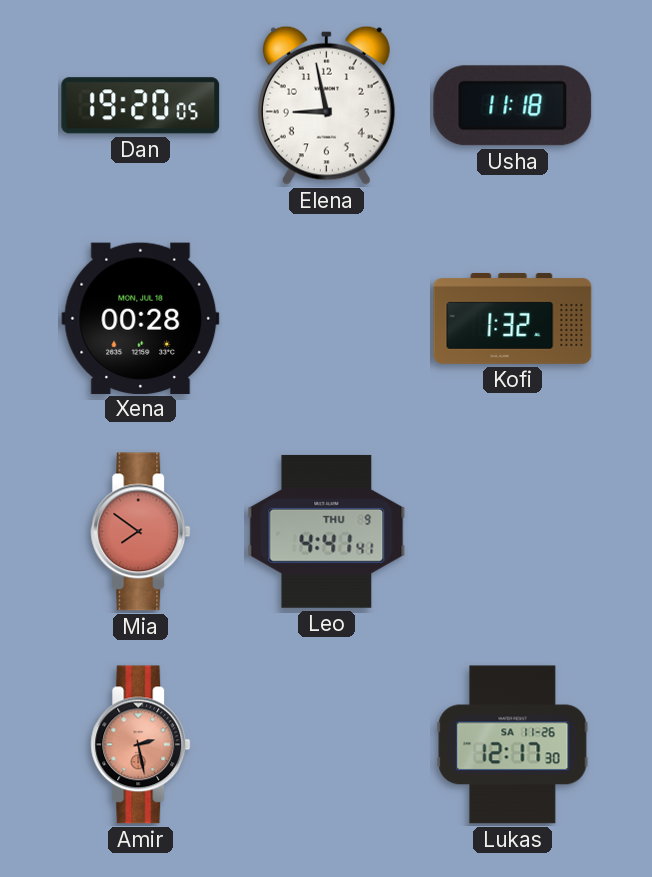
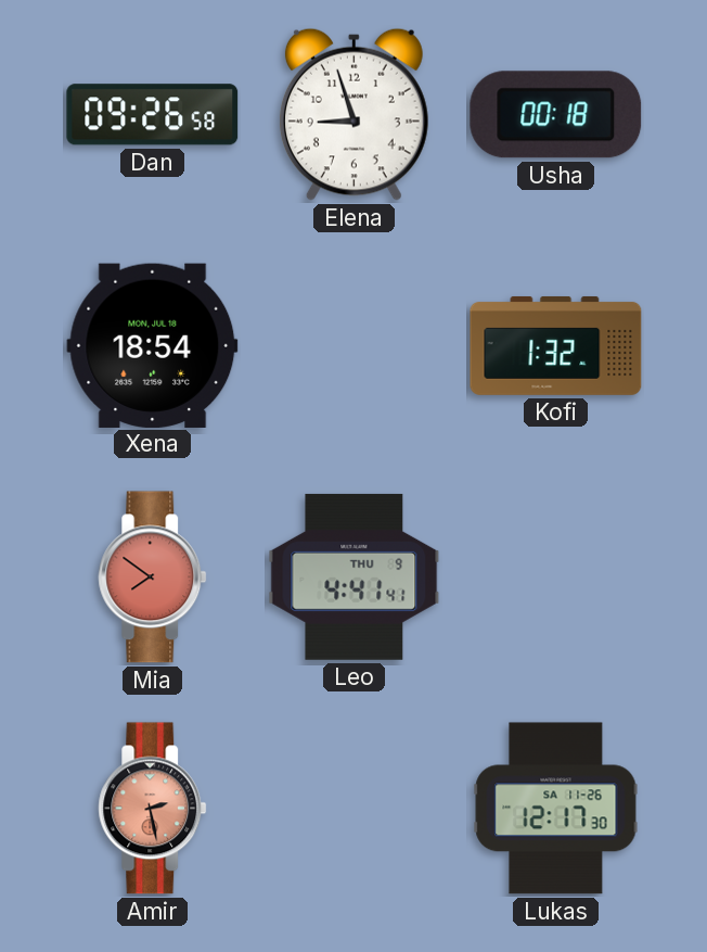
Dan: 19:20 -> 09:26
Elena: 8:58 -> 8:57
Usha: 11:18 -> 00:18
Xena: 00:28 -> 18:54
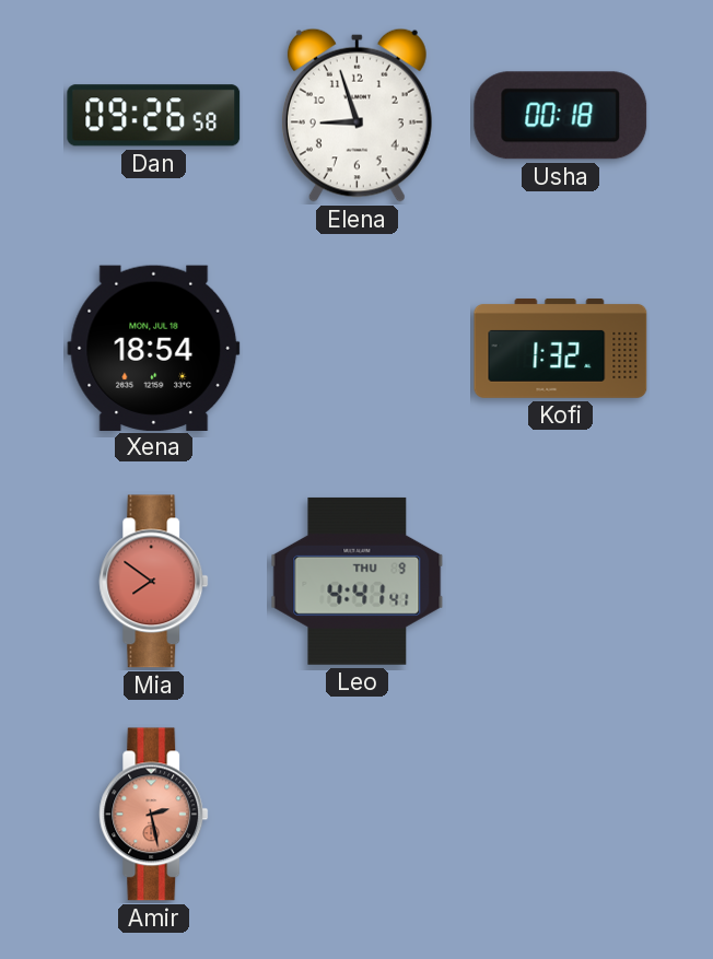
Lukas: 12:17 -> none
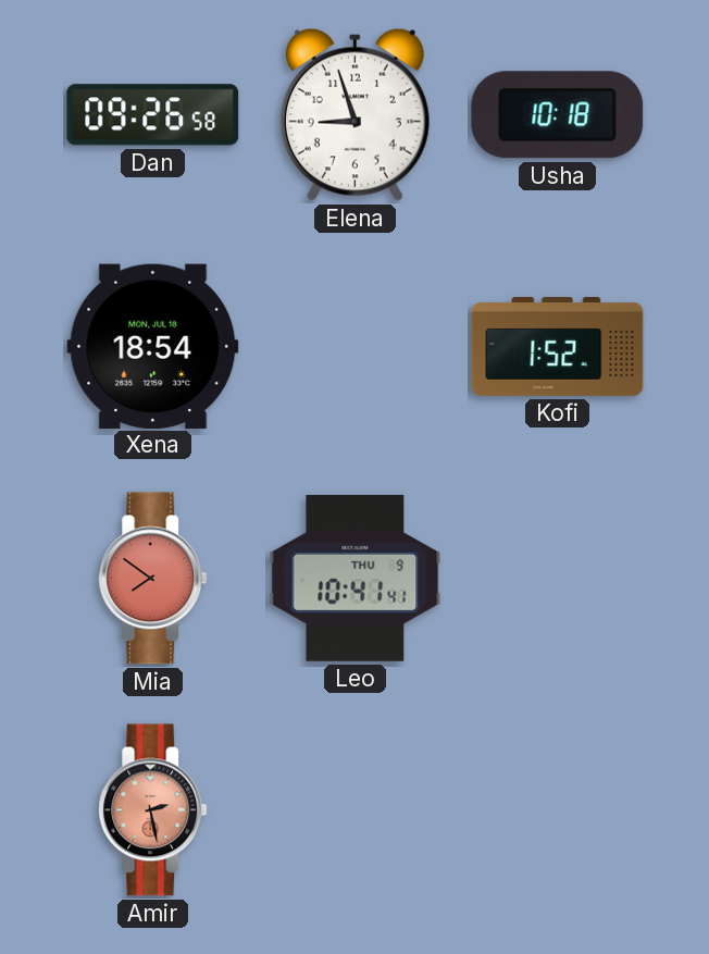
Usha: 00:18 -> 10:18
Kofi: 1:32 -> 1:52
Leo: 4:41 -> 10:41
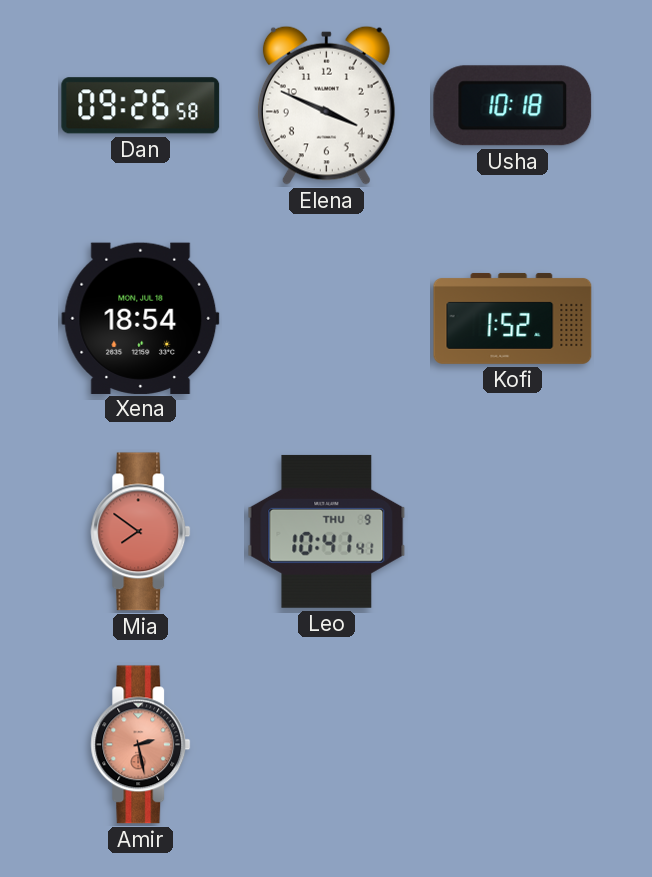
Elena: 8:57 -> 3:49
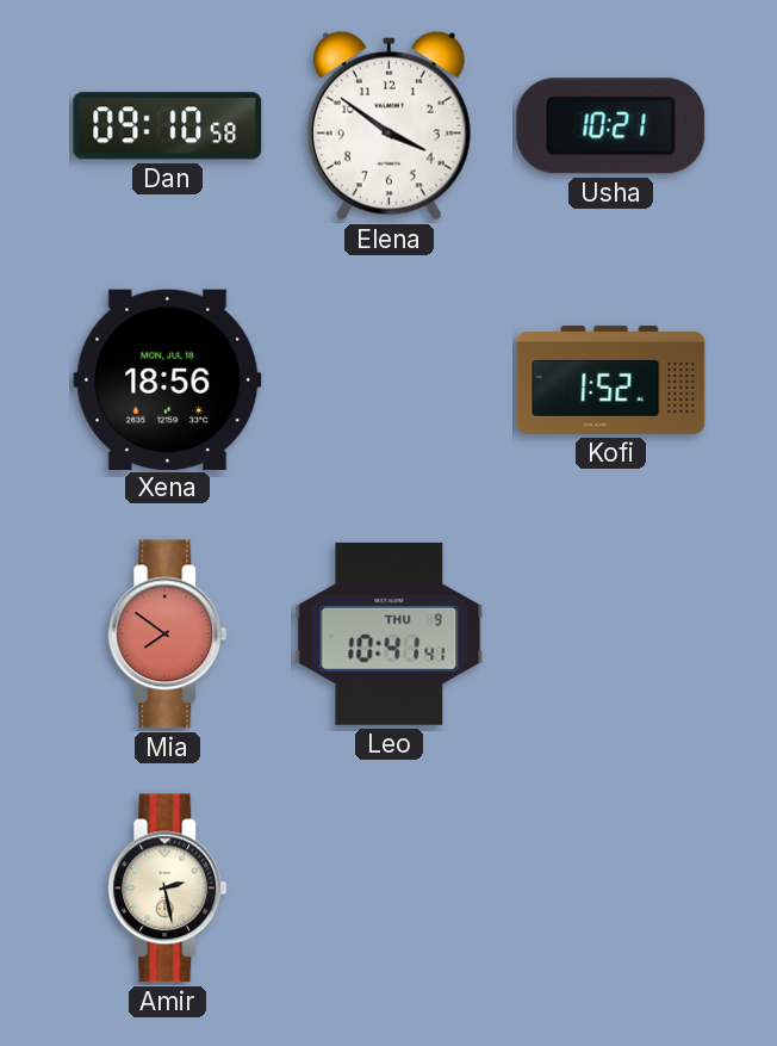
Dan: 09:26 -> 09:10
Elena: 3:49 -> 3:51
Usha: 10:18 -> 10:21
Xena: 18:54 -> 18:56
Amir dial: salmon -> cream
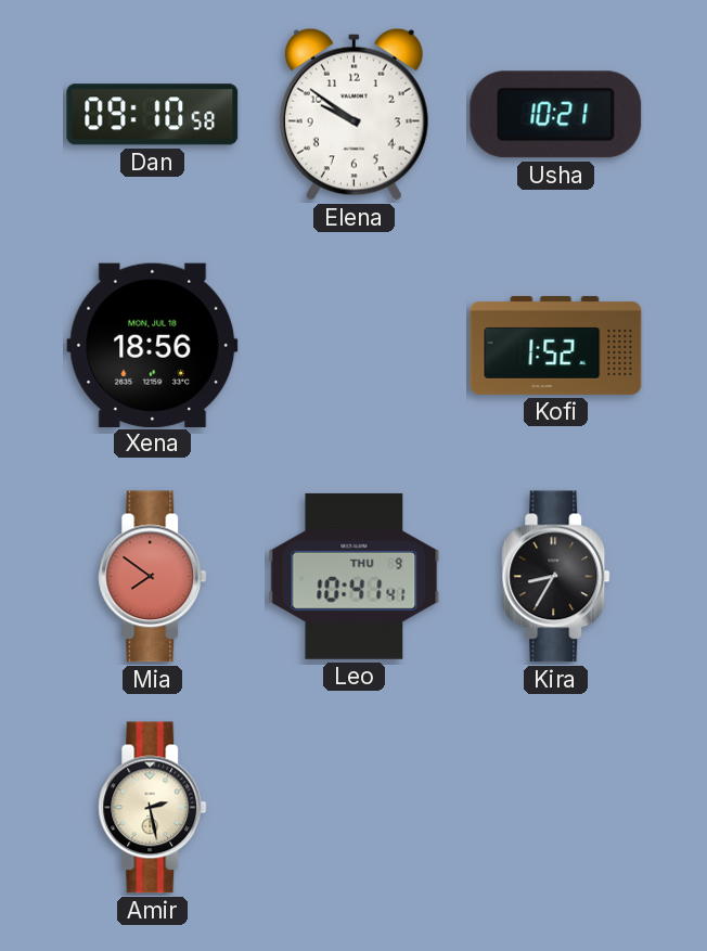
Elena: 3:51 -> 9:51
Kira: none -> 8:35
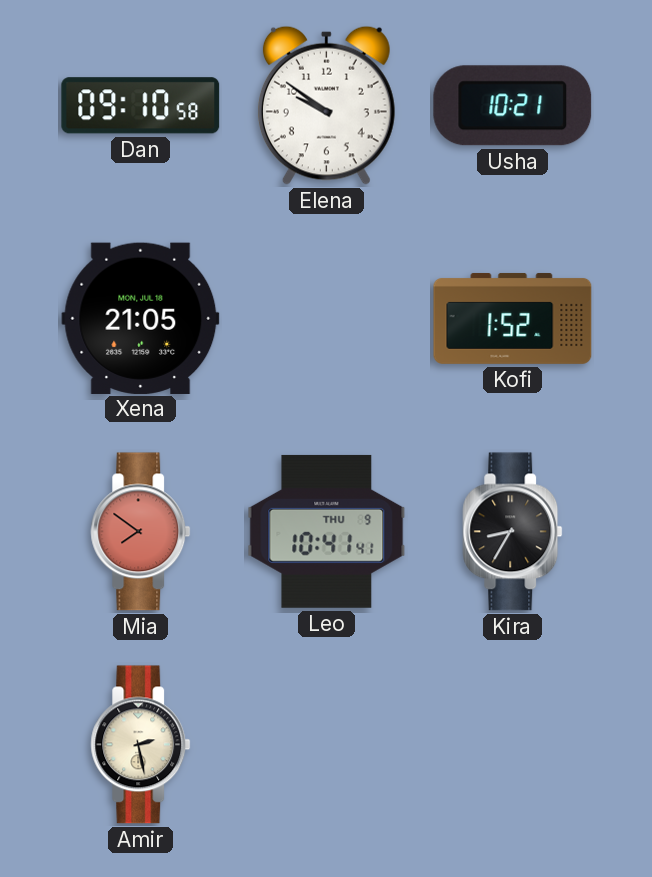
Xena: 18:56 -> 21:05
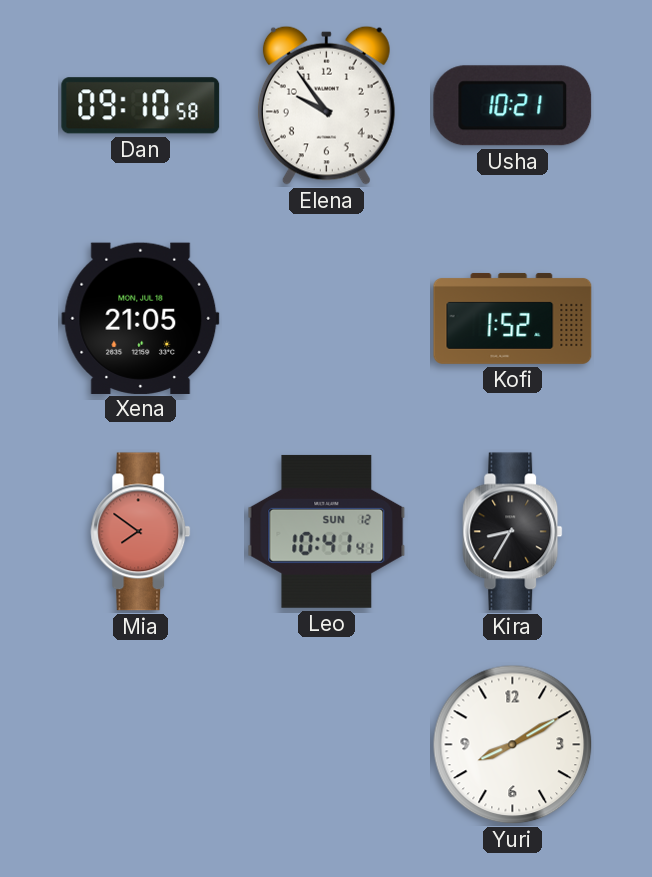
Elena: 9:51 -> 9:54
Leo date: THU 9 -> SUN 12
Amir: 2:28 -> none
Yuri: none -> 8:10
